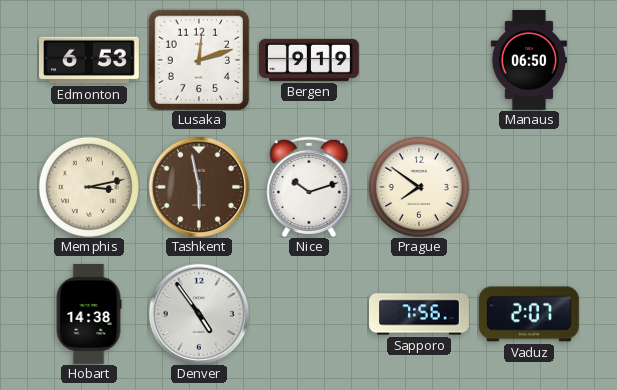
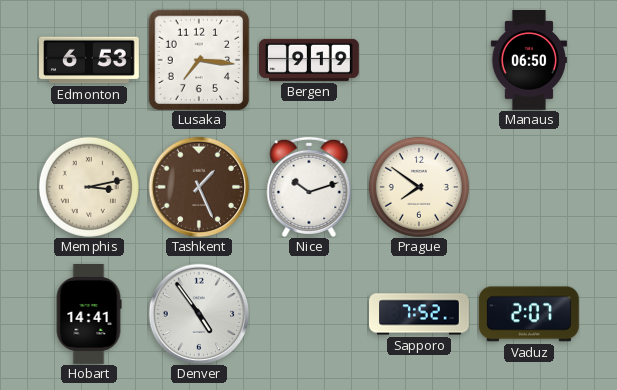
Lusaka: 12:12 -> 7:16
Tashkent: 5:58 -> 1:26
Hobart: 14:38 -> 14:41
Sapporo: 7:56 -> 7:52
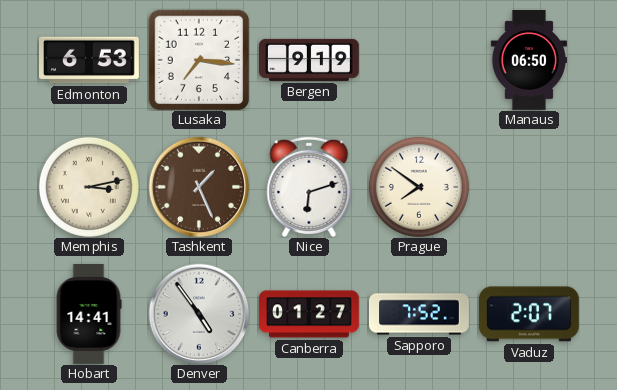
Nice: 10:12 -> 6:12
Canberra: none -> 01:27
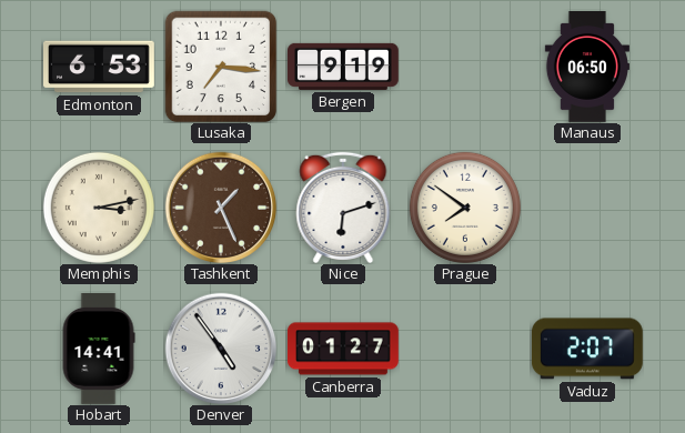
Sapporo: 7:52 -> none
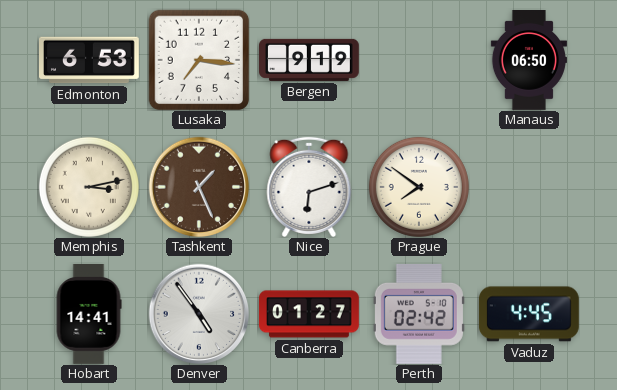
Perth: none -> 02:42
Vaduz: 2:07 -> 4:45
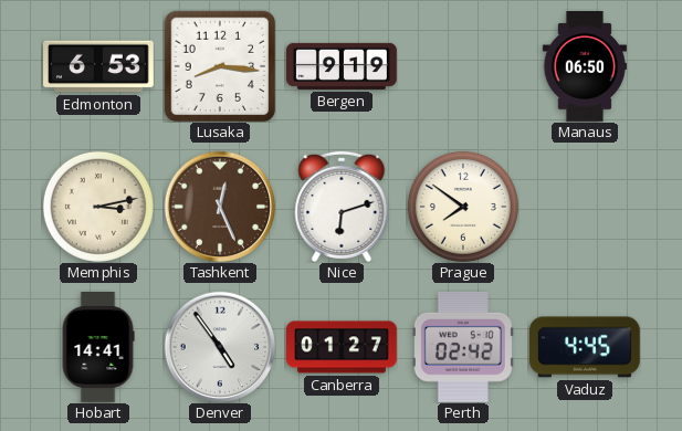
Lusaka: 7:16 -> 8:16
Tashkent: 1:26 -> 12:26
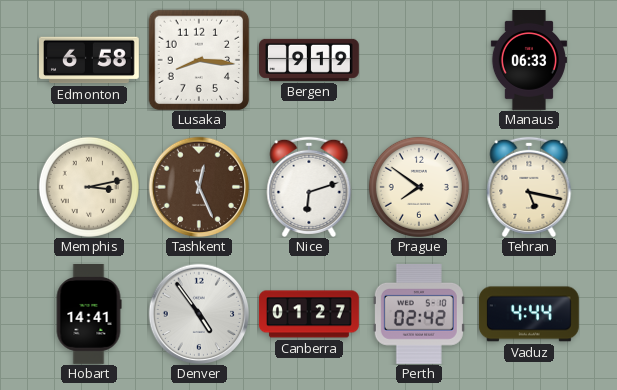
Edmonton: 6:53 -> 6:58
Manaus: 06:50 -> 06:33
Tehran: none -> 5:17
Vaduz: 4:45 -> 4:44
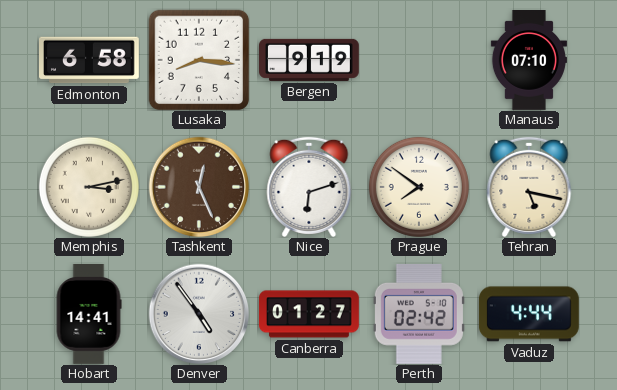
Manaus: 06:33 -> 07:10
